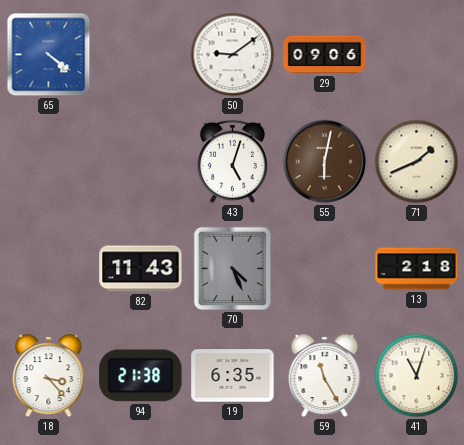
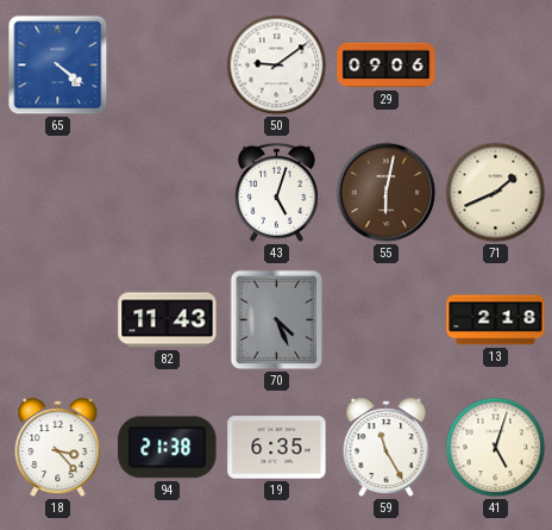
41: 11:03 -> 5:03
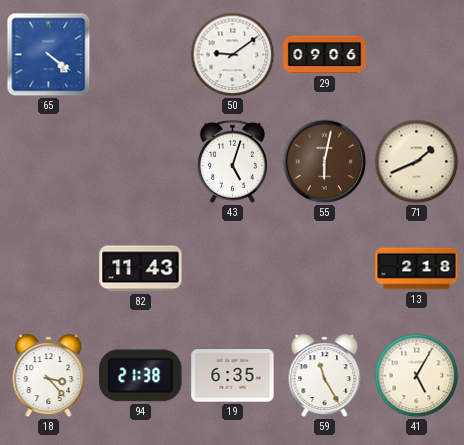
70: 4:26 -> none
41: 5:03 -> 5:05
